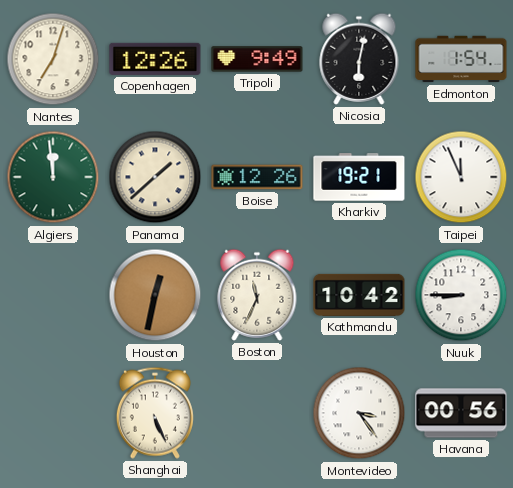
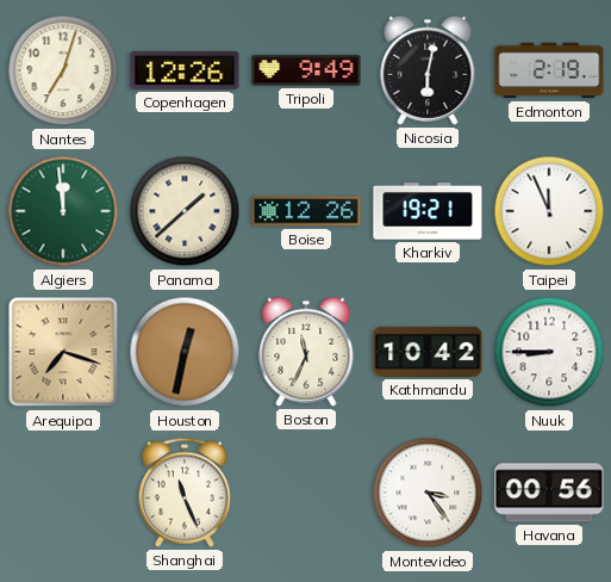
Edmonton: 1:54 -> 2:19
Arequipa: none -> 7:18
Shanghai: 5:26 -> 11:26
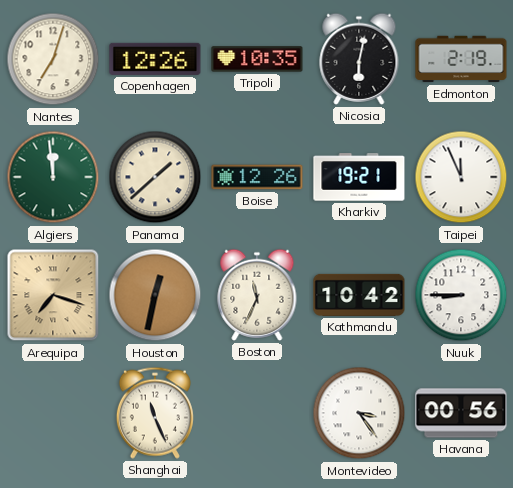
Tripoli: 9:49 -> 10:35
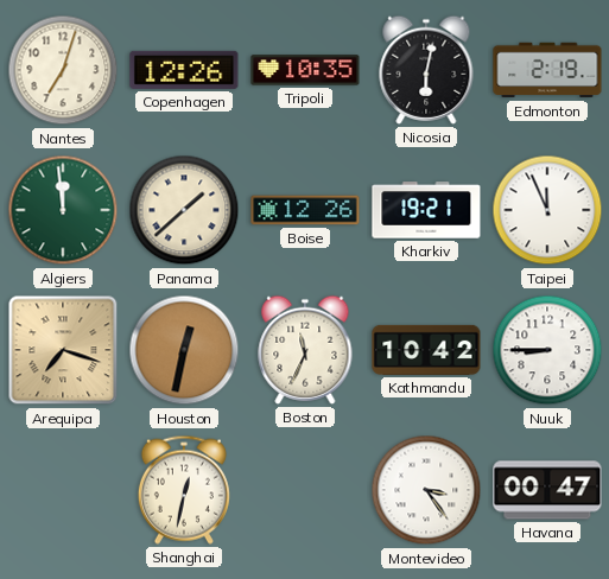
Shanghai: 11:26 -> 12:32
Havana: 00:56 -> 00:47
